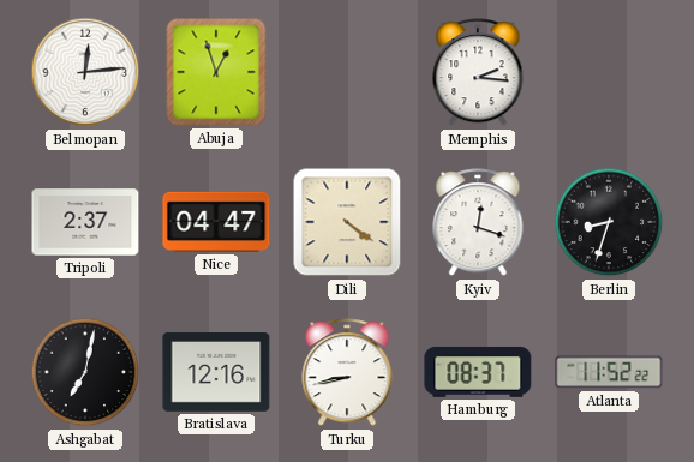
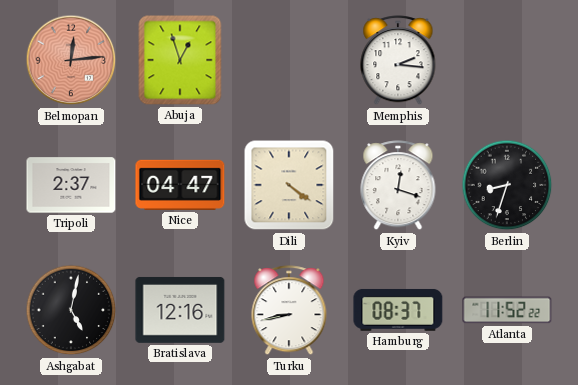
Belmopan dial: white -> salmon
Ashgabat: 7:02 -> 5:02
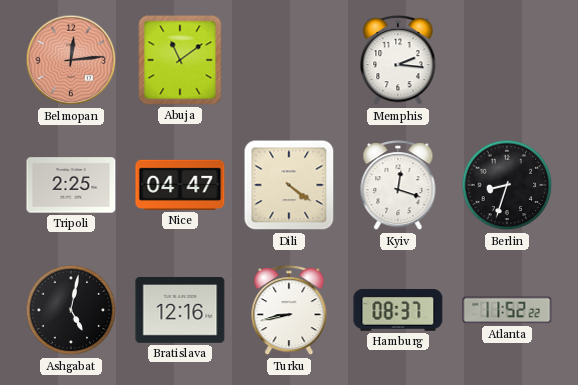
Abuja: 12:57 -> 11:09
Tripoli: 2:37 -> 2:25
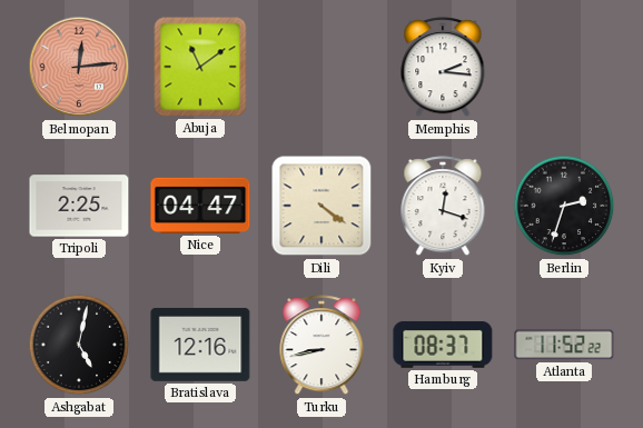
Berlin: 8:33 -> 2:33
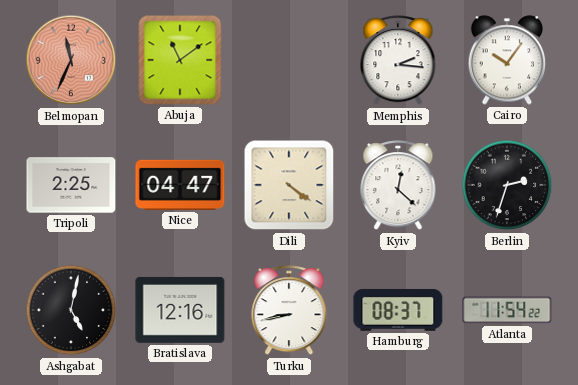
Belmopan: 12:14 -> 11:34
Cairo: none -> 10:06
Kyiv: 12:18 -> 12:22
Atlanta: 11:52 -> 11:54
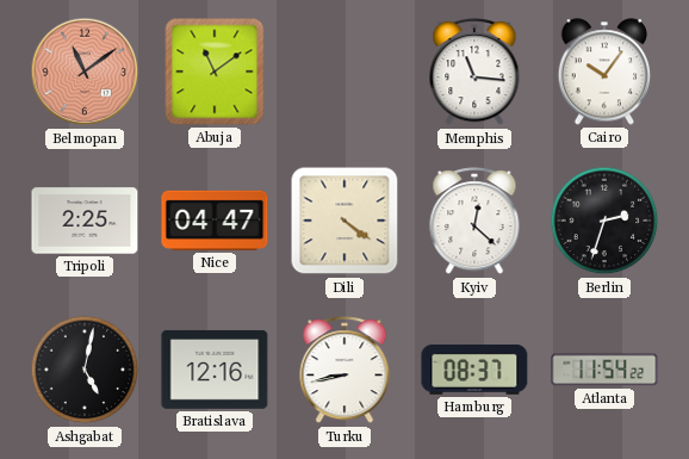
Belmopan: 11:34 -> 11:09
Memphis: 2:16 -> 11:16
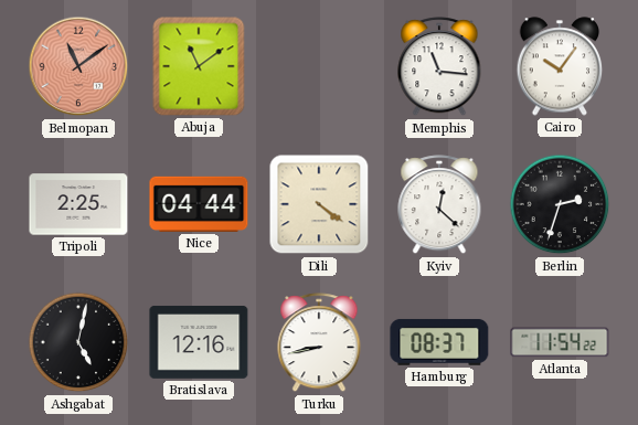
Nice: 04:47 -> 04:44
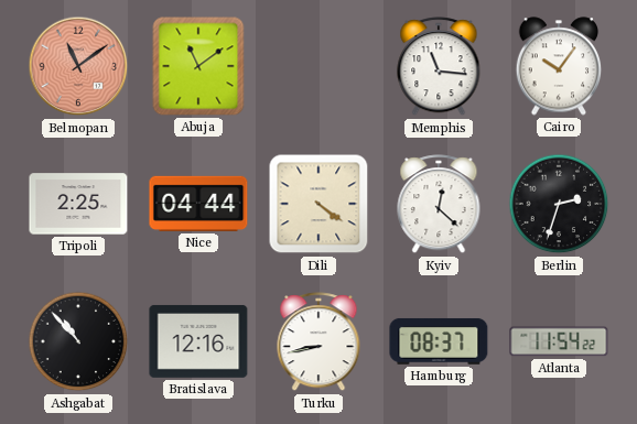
Ashgabat: 5:02 -> 10:53
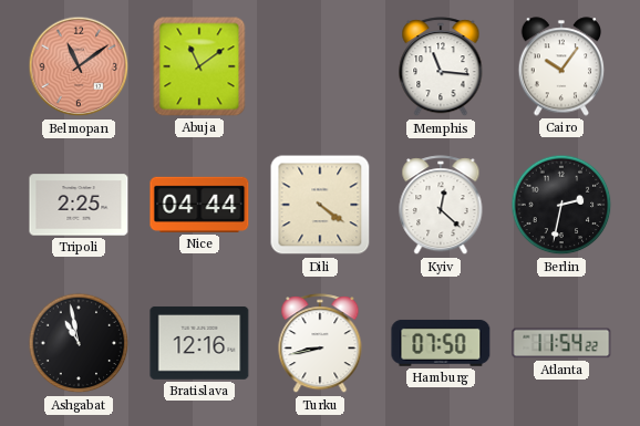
Berlin: 2:33 -> 2:32
Ashgabat: 10:53 -> 10:58
Hamburg: 08:37 -> 07:50
